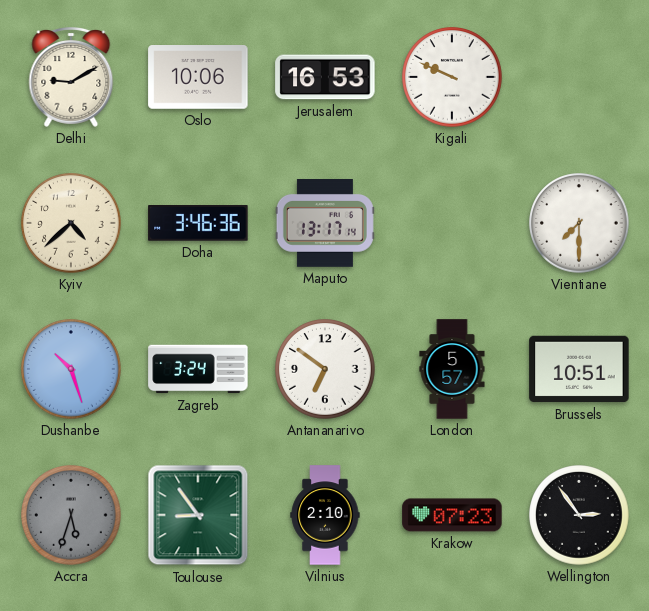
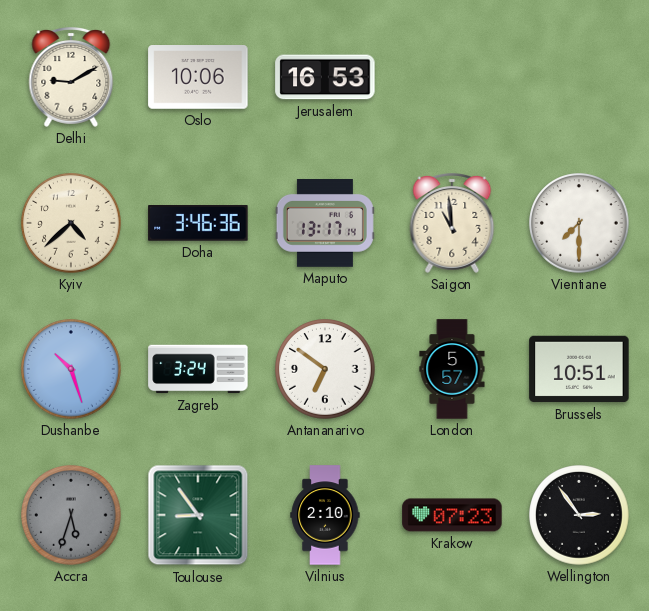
Kigali: 9:49 -> none
Saigon: none -> 10:59
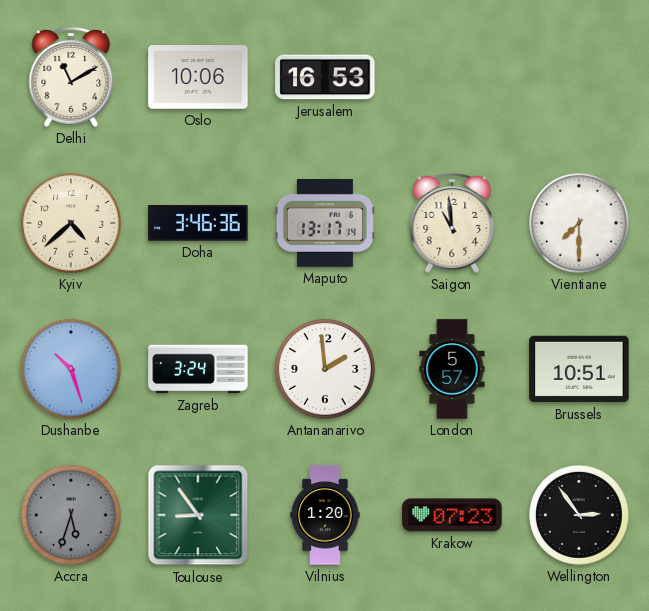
Delhi: 9:10 -> 11:10
Antananarivo: 6:51 -> 1:59
Vilnius: 2:10 -> 1:20
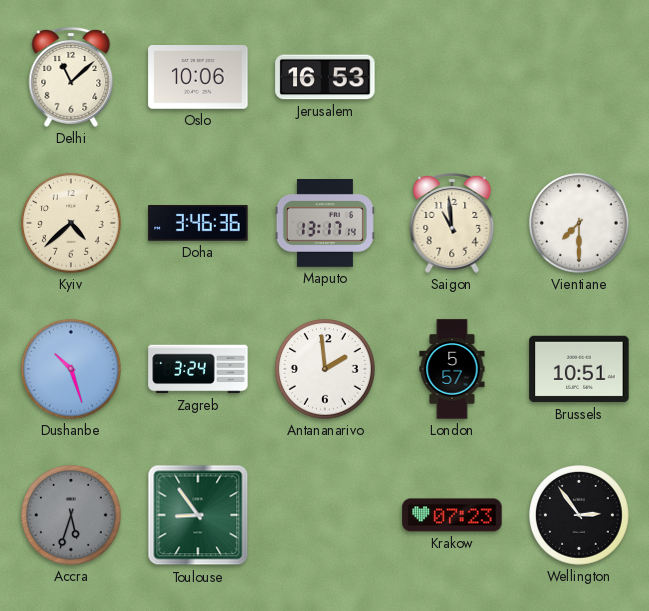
Delhi: 11:10 -> 11:08
Vilnius: 1:20 -> none
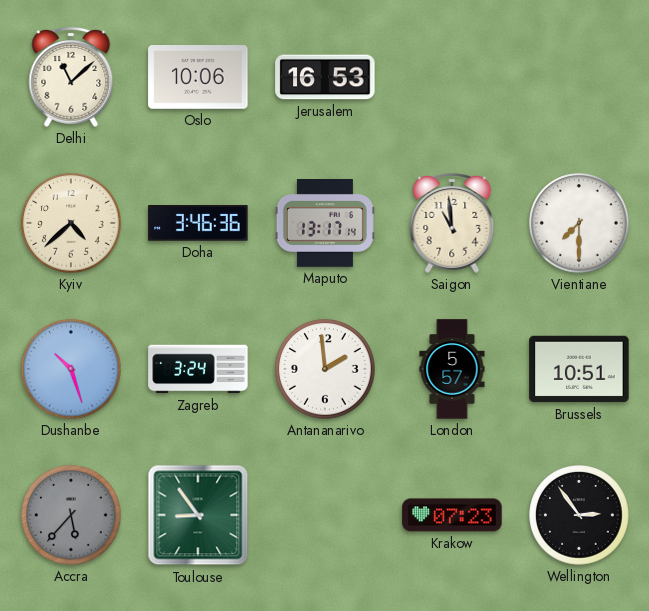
Accra: 5:33 -> 5:37
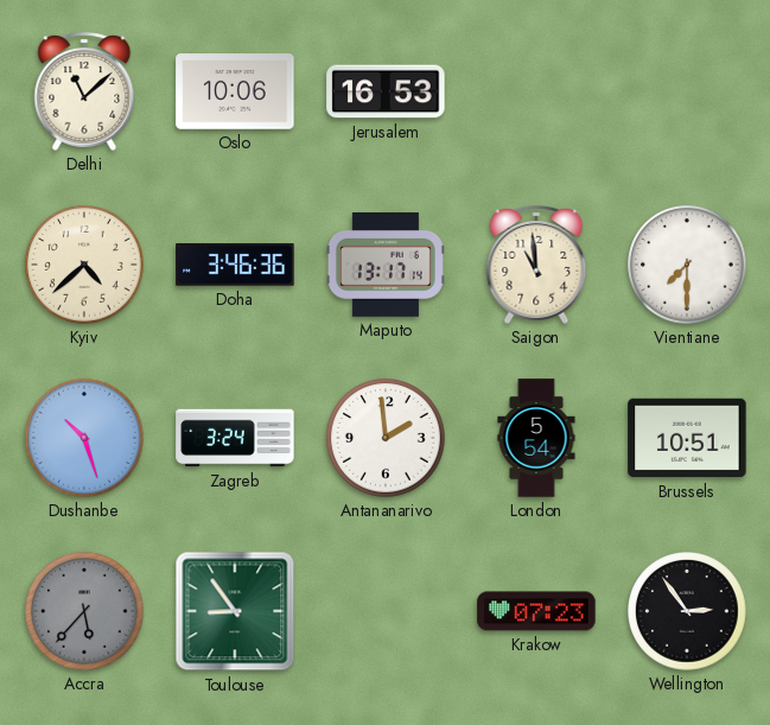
London: 5:57 -> 5:54
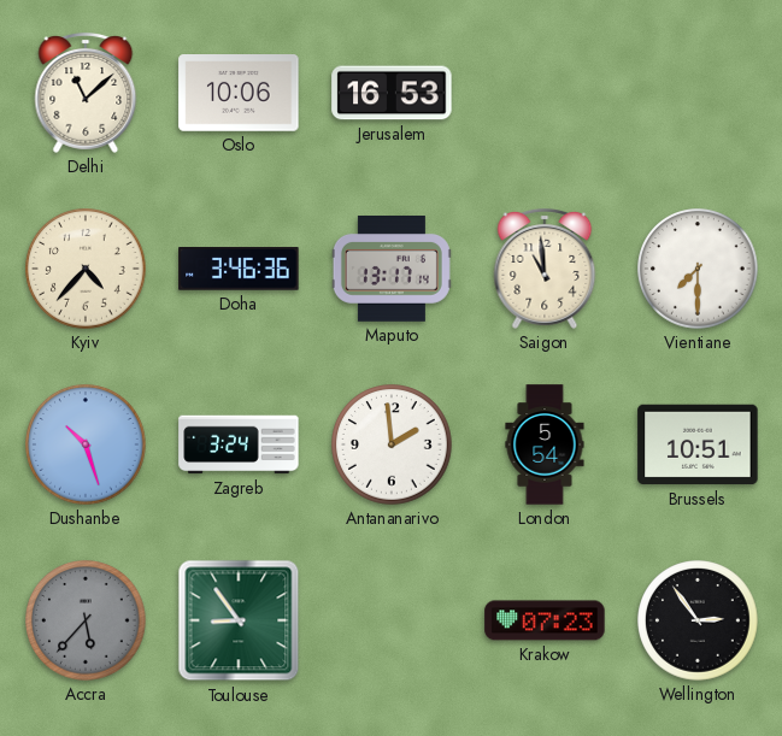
Kyiv: 4:38 -> 4:37
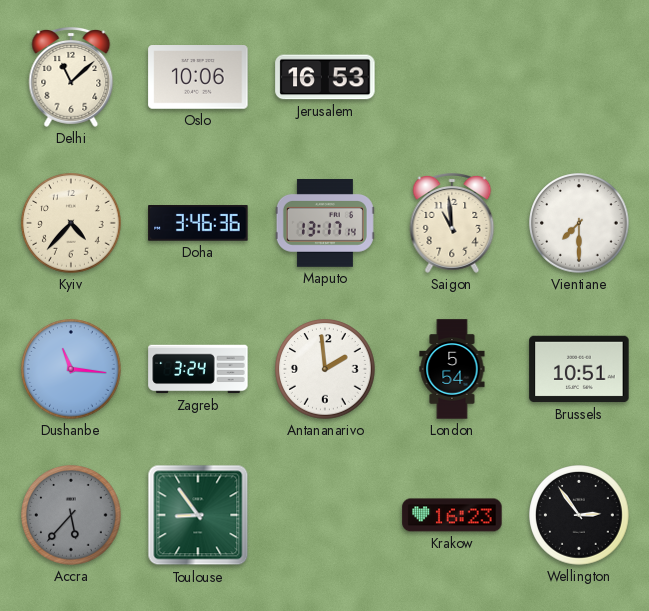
Dushanbe: 10:27 -> 11:16
Krakow: 07:23 -> 16:23
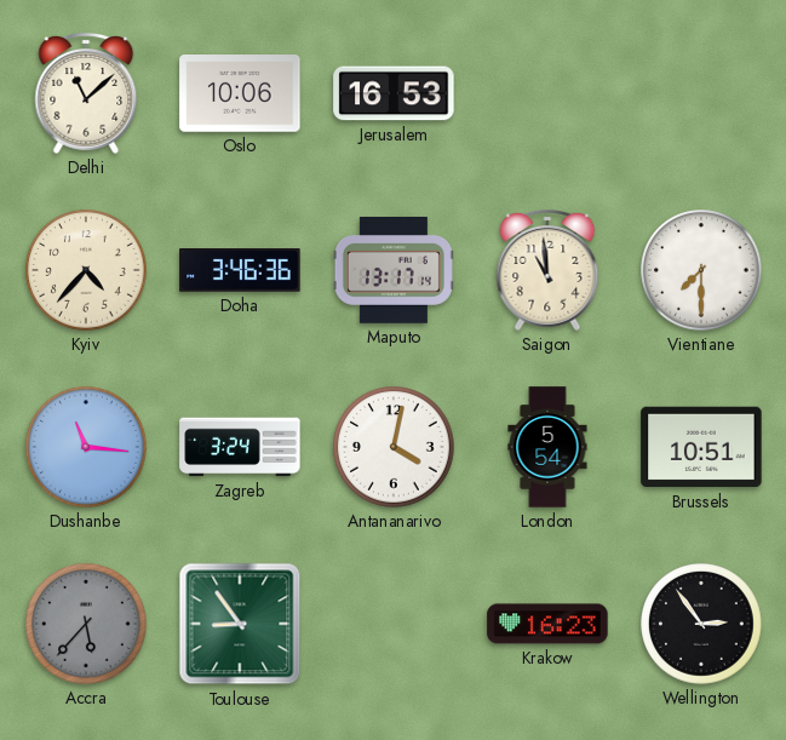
Antananarivo: 1:59 -> 4:02
